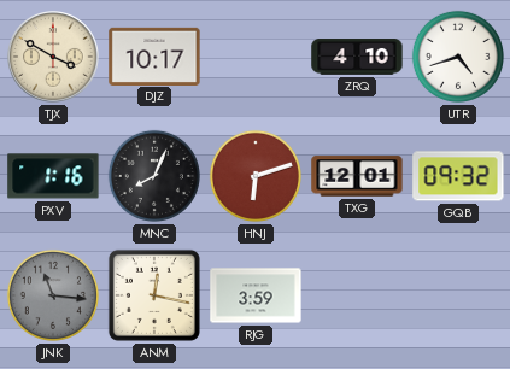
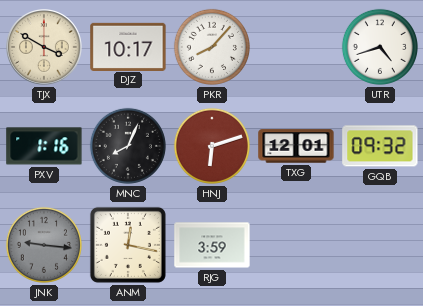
PKR: none -> 8:07
ZRQ: 4:10 -> none
JNK: 11:16 -> 9:16
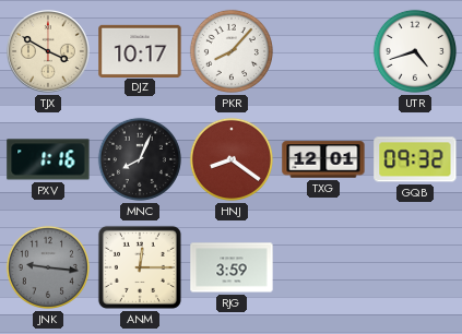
HNJ: 6:12 -> 8:21
ANM: 12:17 -> 12:15
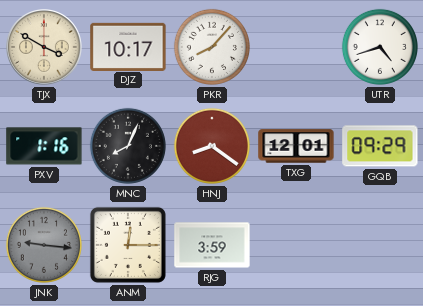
GQB: 09:32 -> 09:29
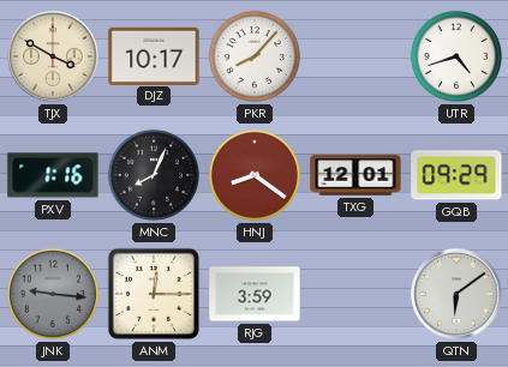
QTN: none -> 6:09
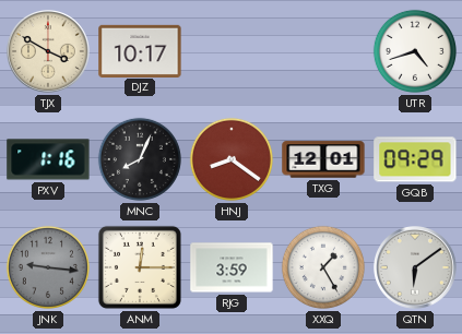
PKR: 8:07 -> none
XXQ: none -> 1:25
